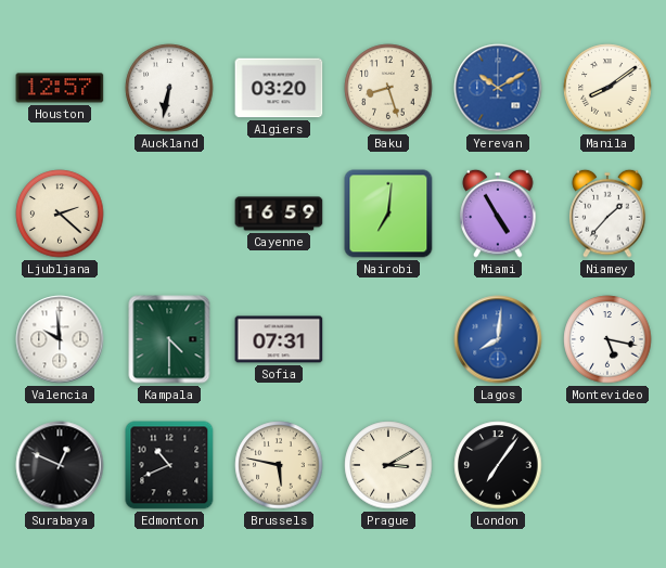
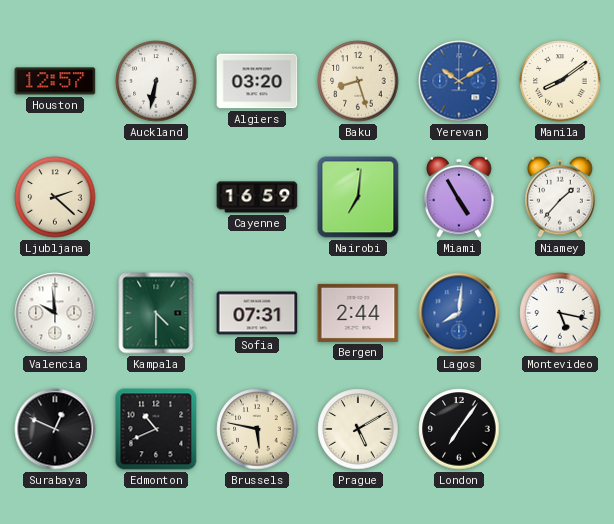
Bergen: none -> 2:44
Prague: 3:10 -> 5:10
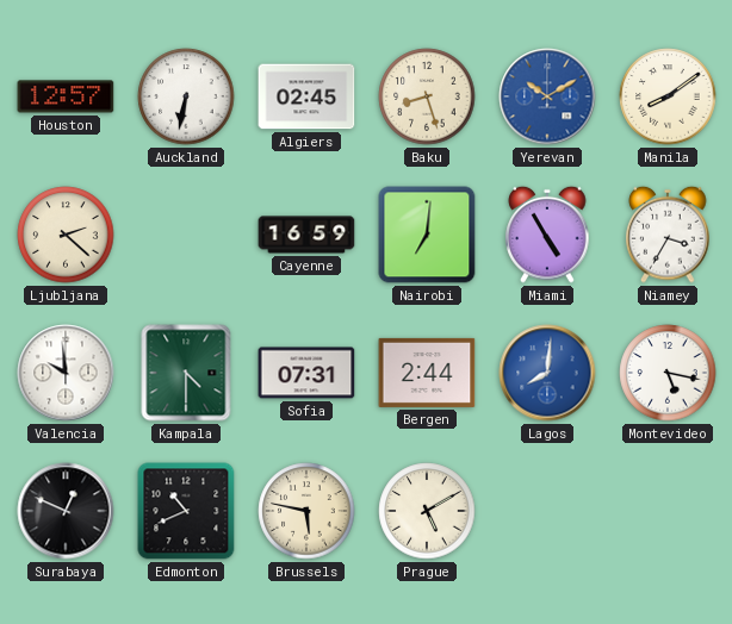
Algiers: 03:20 -> 02:45
Niamey: 1:37 -> 3:35
London: 7:06 -> none
